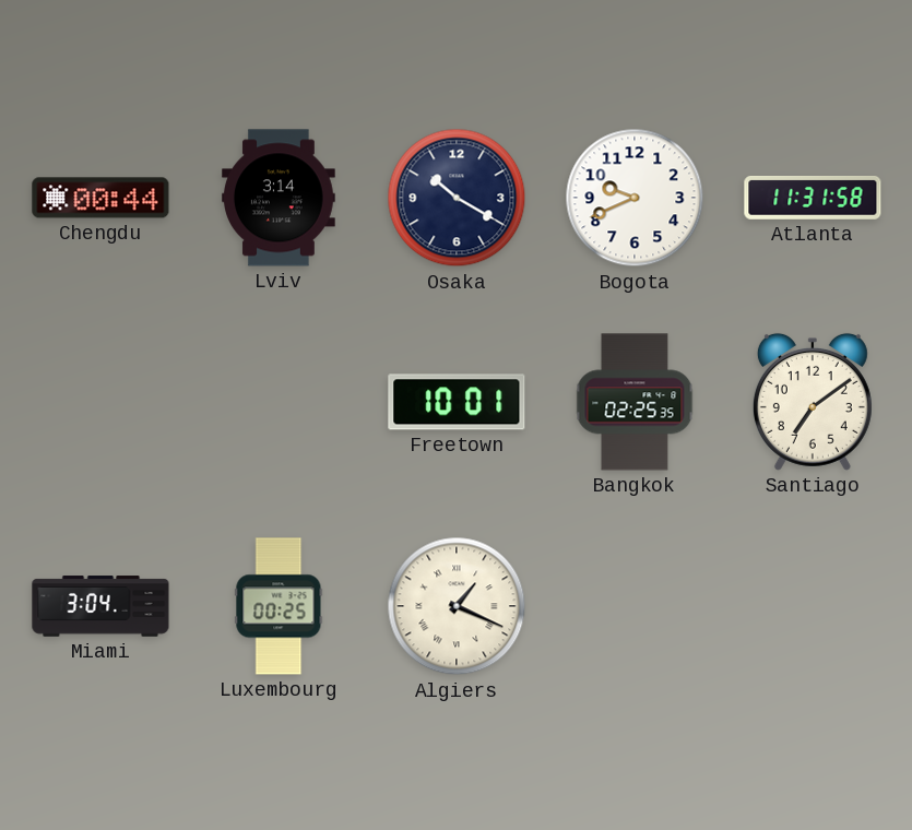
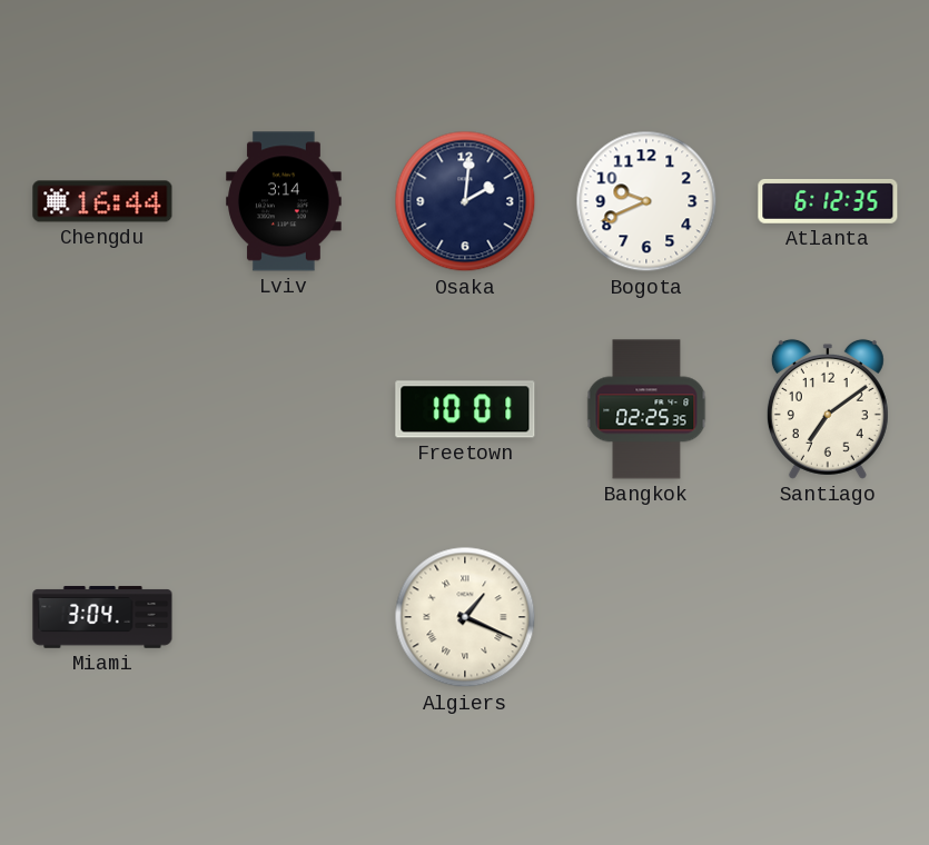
Chengdu: 00:44 -> 16:44
Osaka: 10:20 -> 2:01
Atlanta: 11:31 -> 6:12
Luxembourg: 00:25 -> none
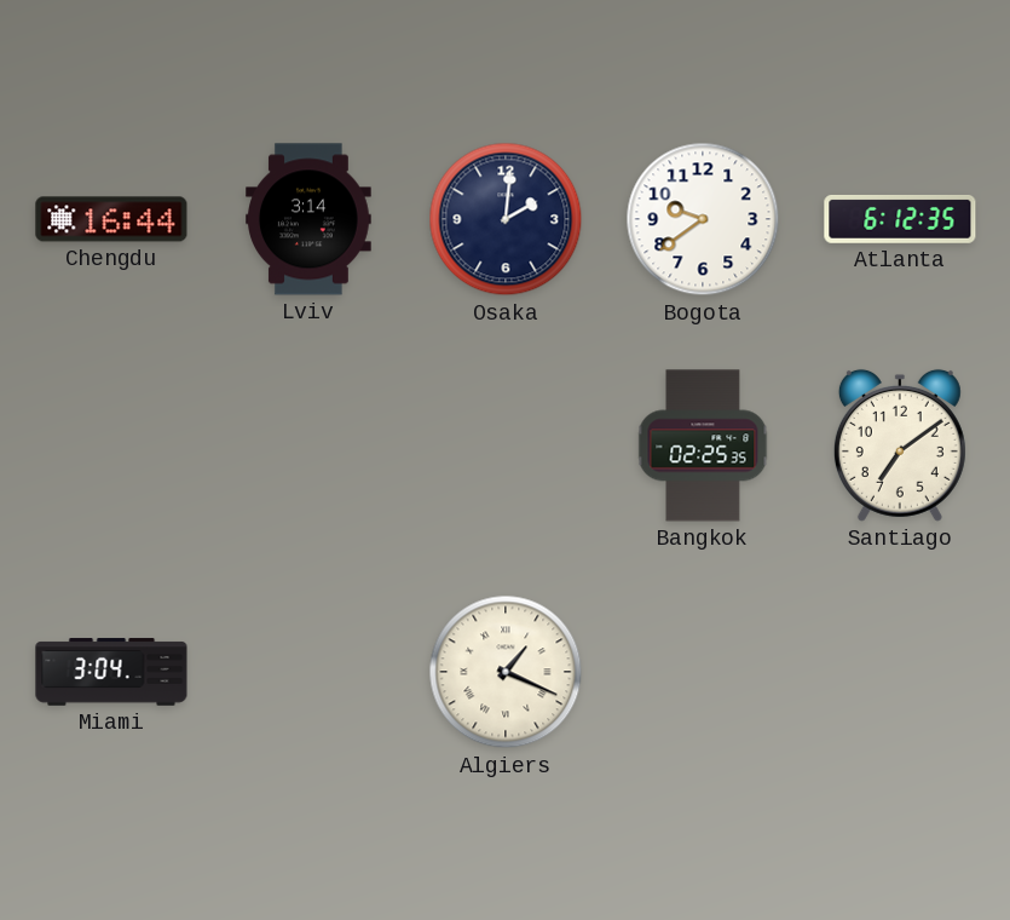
Bogota: 9:41 -> 9:39
Freetown: 10:01 -> none
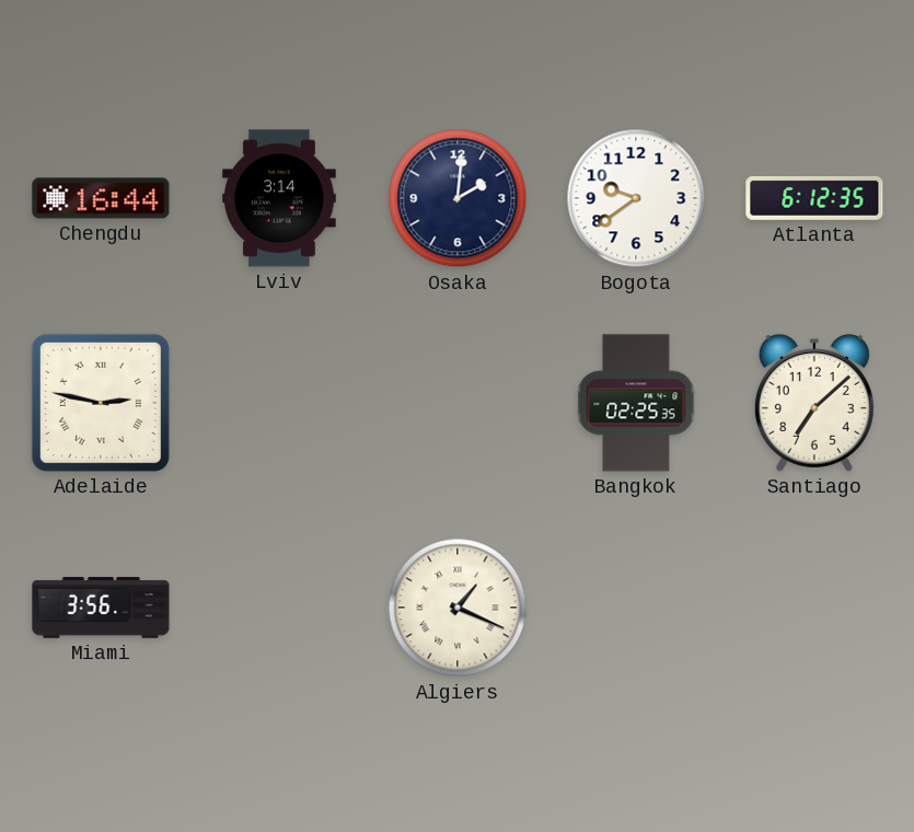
Adelaide: none -> 2:47
Santiago: 7:09 -> 7:08
Miami: 3:04 -> 3:56
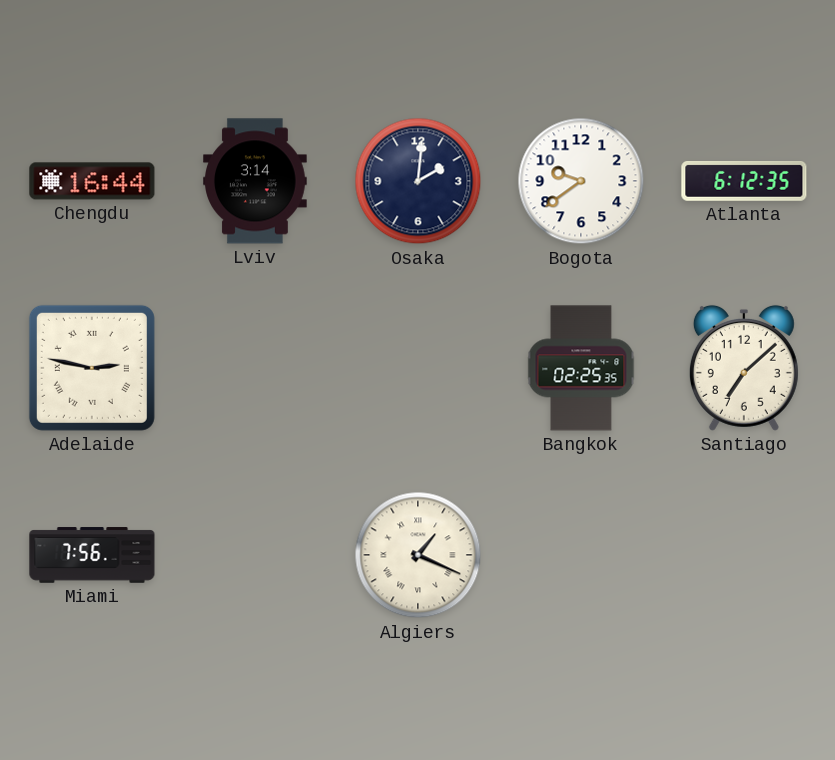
Miami: 3:56 -> 7:56
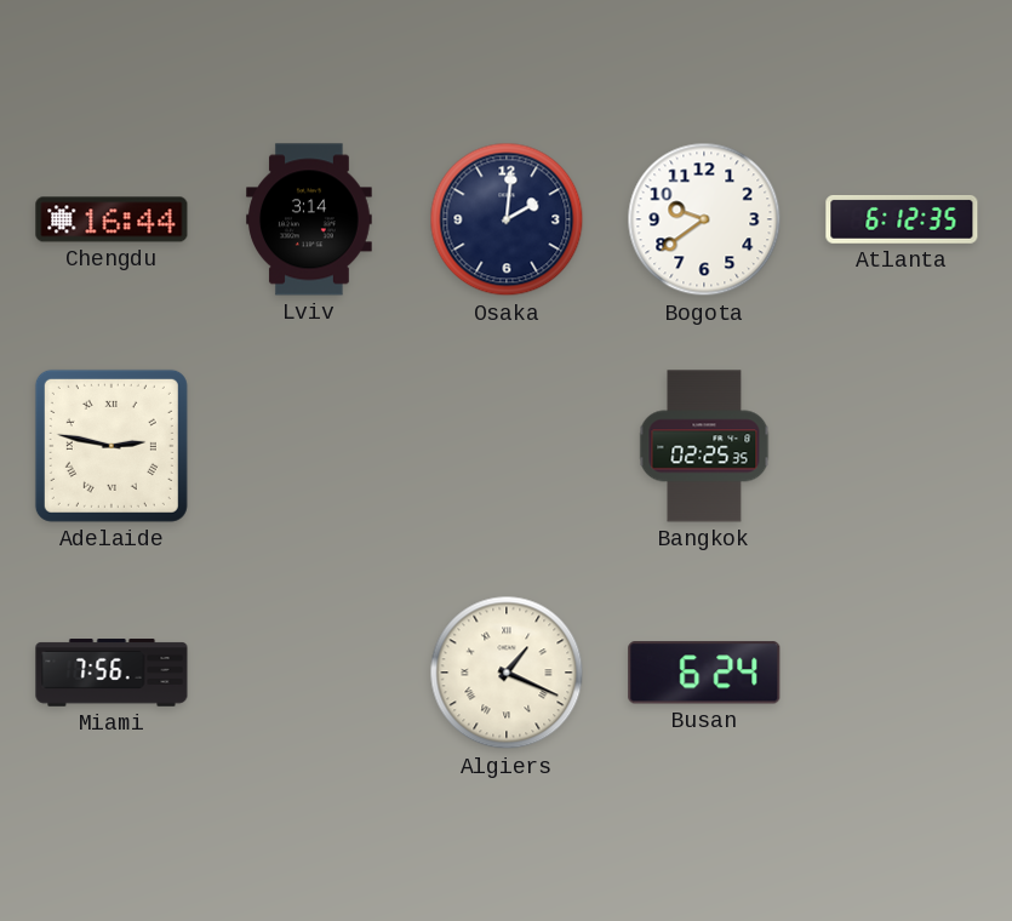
Santiago: 7:08 -> none
Busan: none -> 6:24
